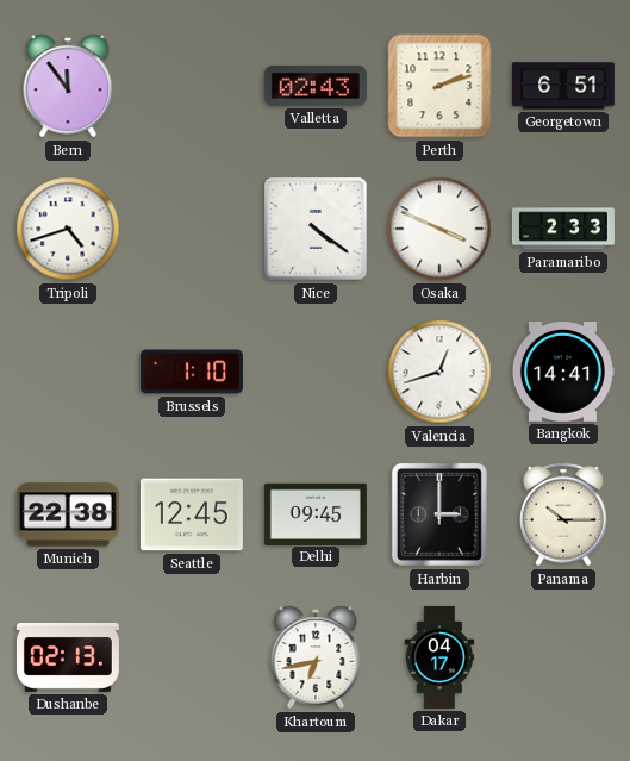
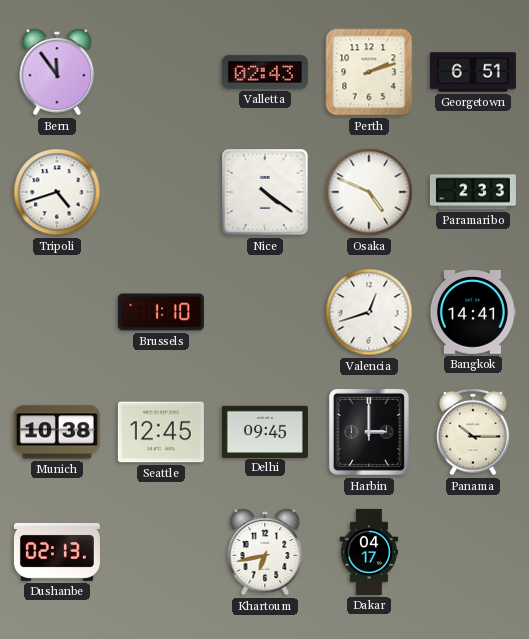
Osaka: 3:49 -> 4:49
Munich: 22:38 -> 10:38
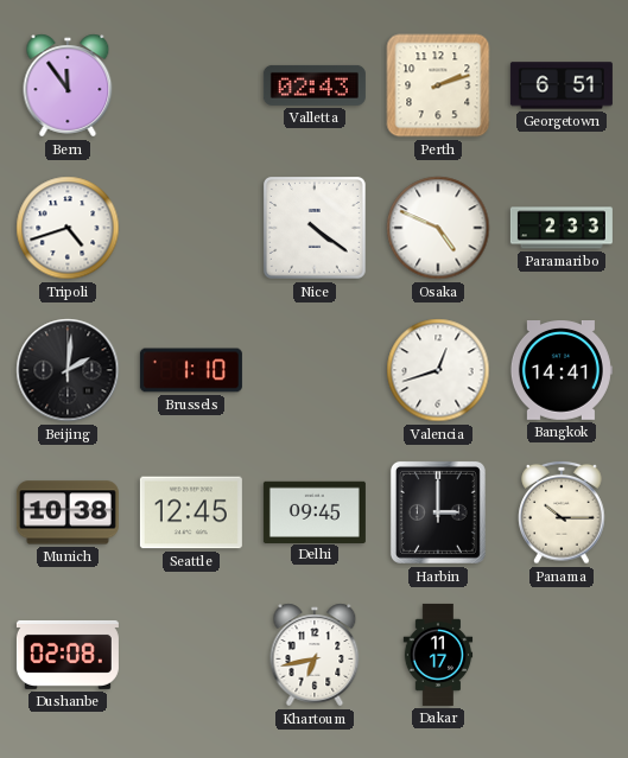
Beijing: none -> 2:01
Dushanbe: 02:13 -> 02:08
Dakar: 04:17 -> 11:17
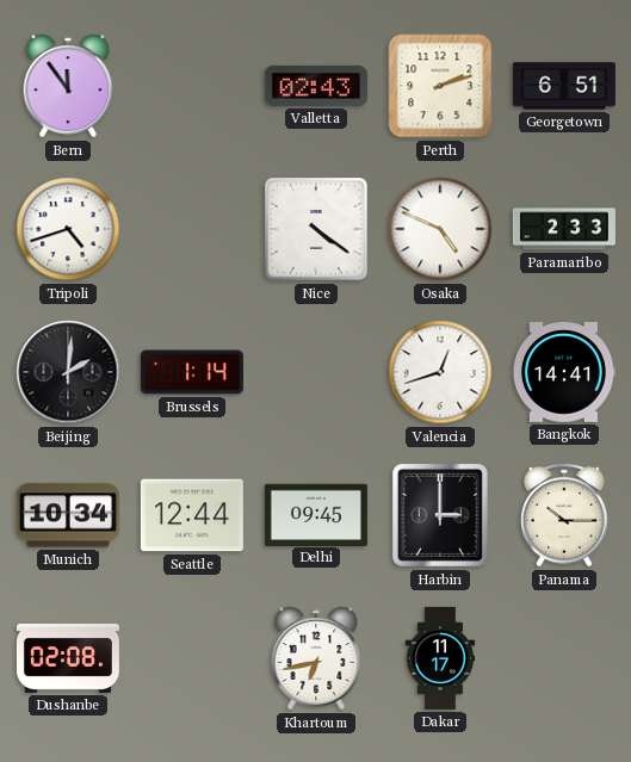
Brussels: 1:10 -> 1:14
Munich: 10:38 -> 10:34
Seattle: 12:45 -> 12:44
